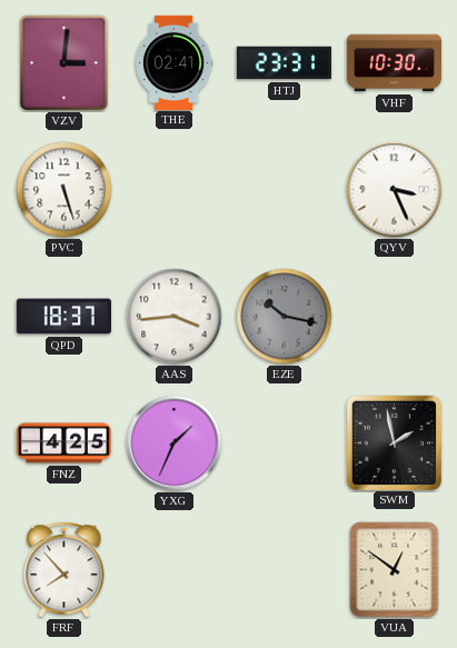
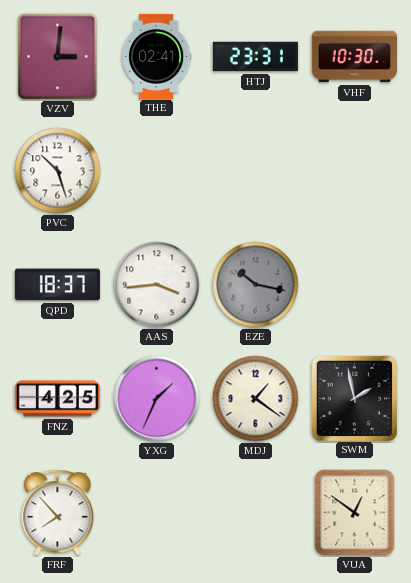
PVC: 5:27 -> 10:27
QYV: 3:26 -> none
MDJ: none -> 1:21
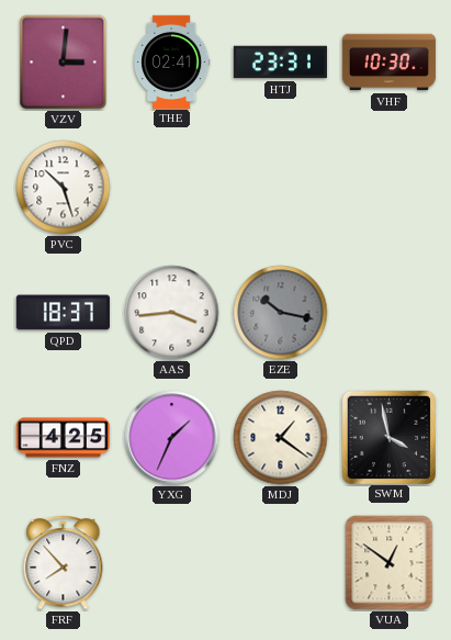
SWM: 1:58 -> 3:58
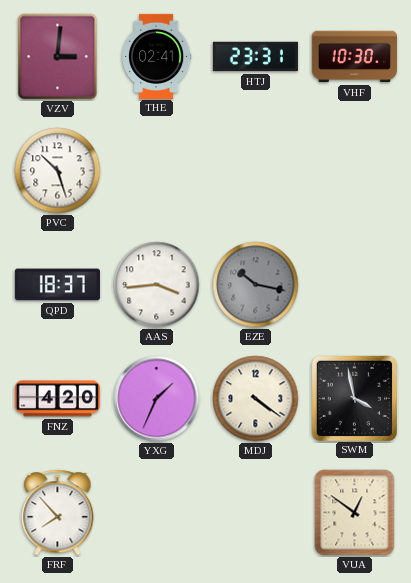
FNZ: 4:25 -> 4:20
MDJ: 1:21 -> 4:21
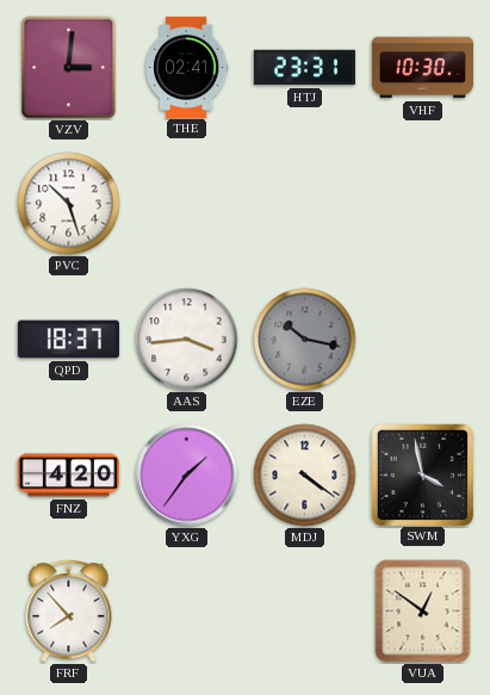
YXG: 1:34 -> 1:36
